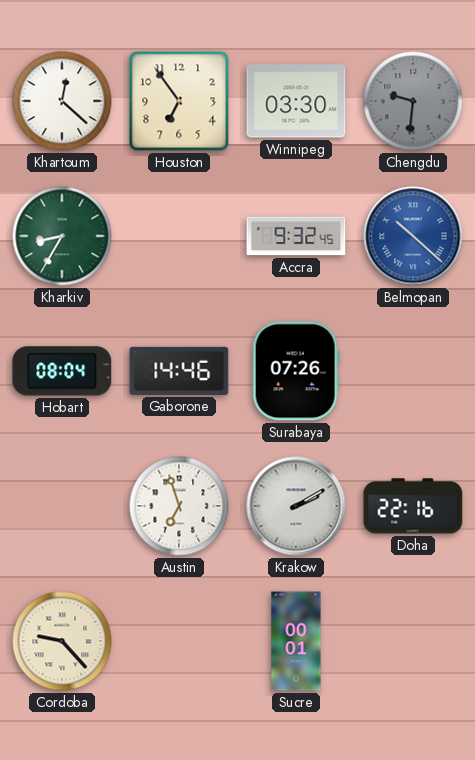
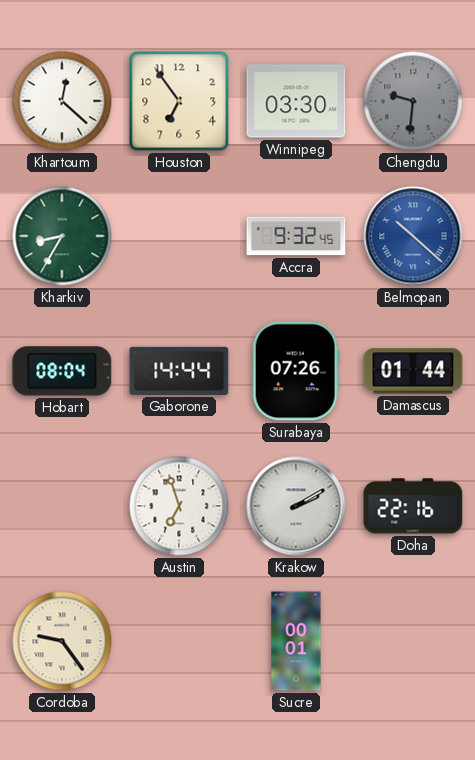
Gaborone: 14:46 -> 14:44
Damascus: none -> 01:44
Cordoba: 9:23 -> 9:24
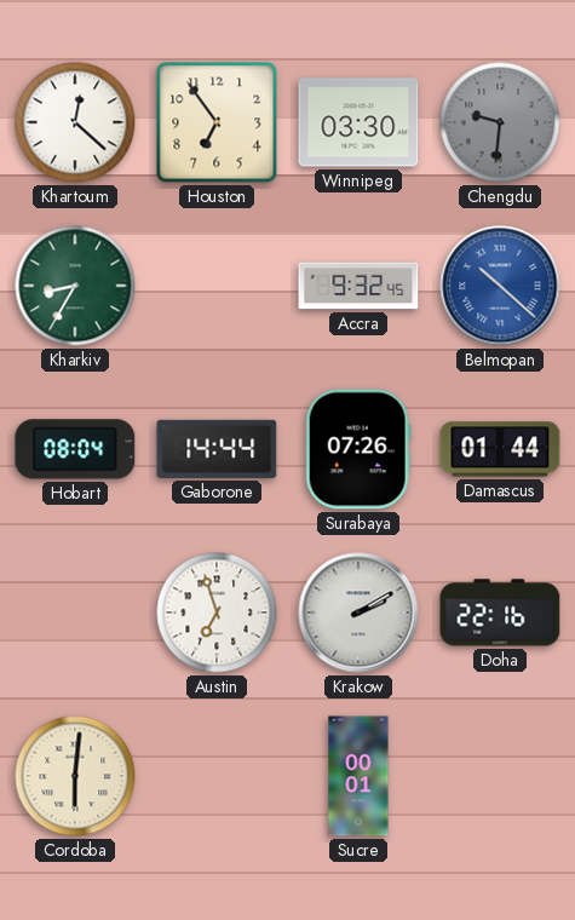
Cordoba: 9:24 -> 6:01
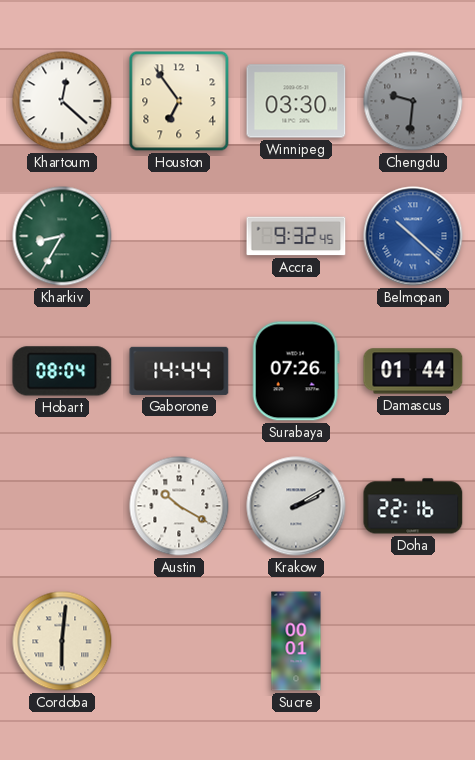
Austin: 6:57 -> 10:20
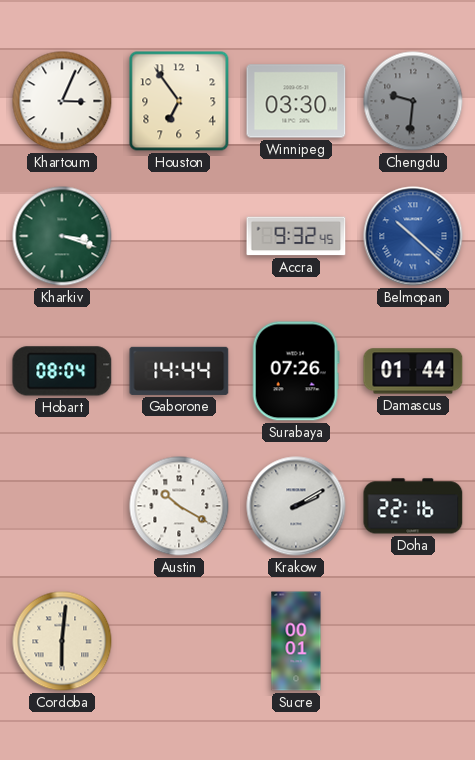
Khartoum: 12:22 -> 3:04
Kharkiv: 8:35 -> 3:18
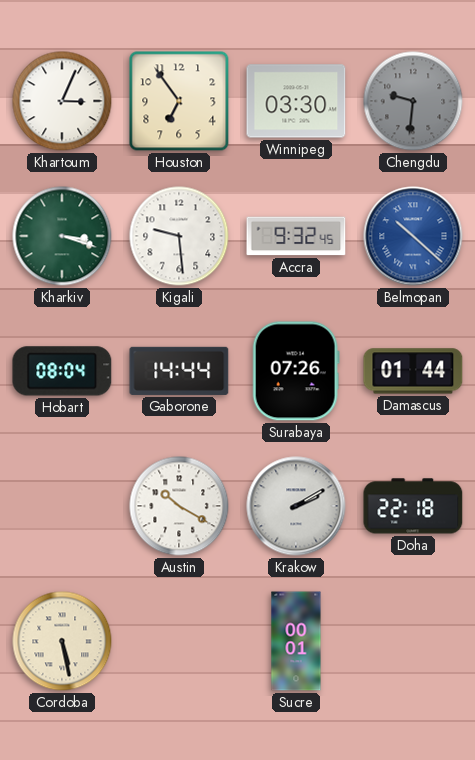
Kigali: none -> 9:29
Doha: 22:16 -> 22:18
Cordoba: 6:01 -> 5:28
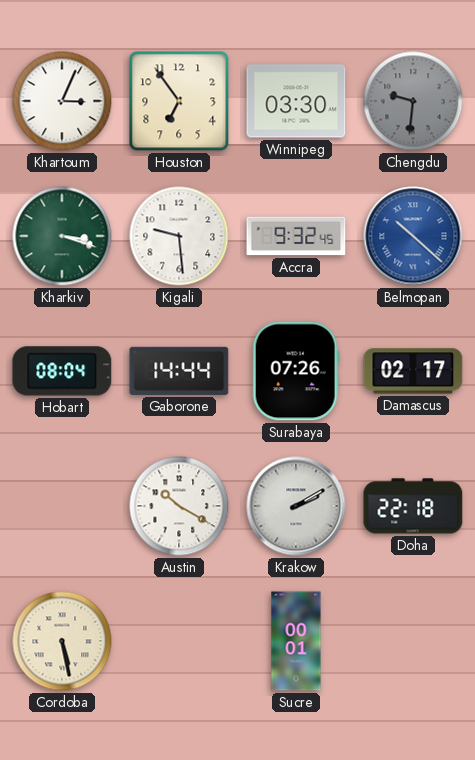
Damascus: 01:44 -> 02:17
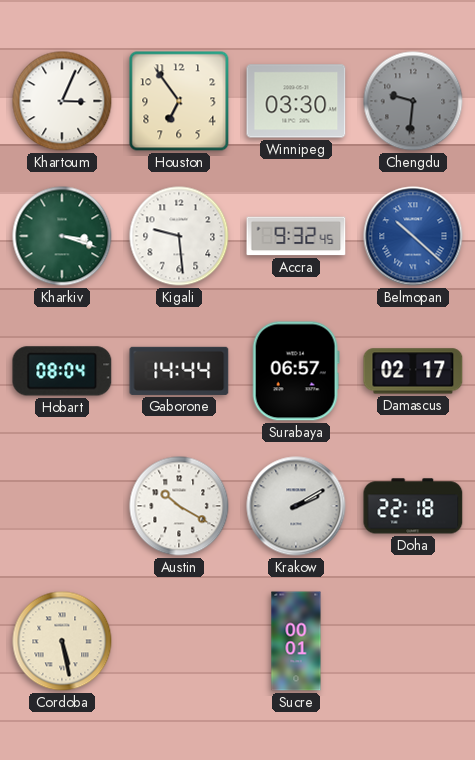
Surabaya: 07:26 -> 06:57
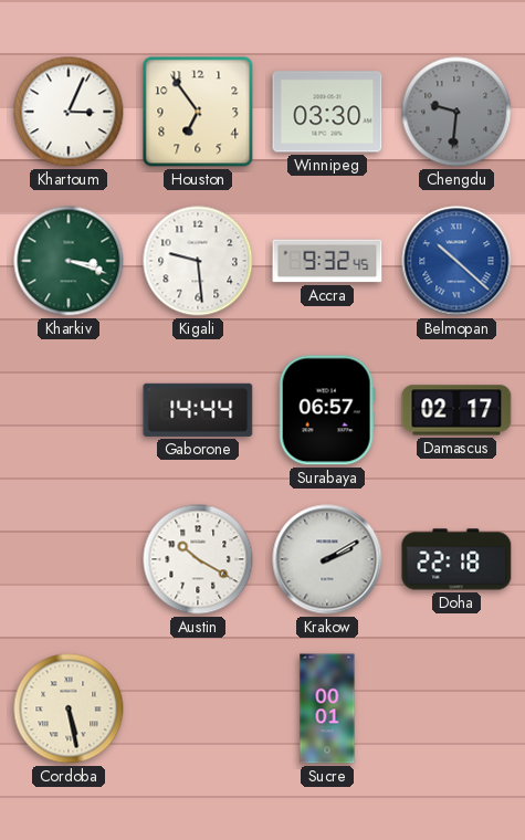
Hobart: 08:04 -> none
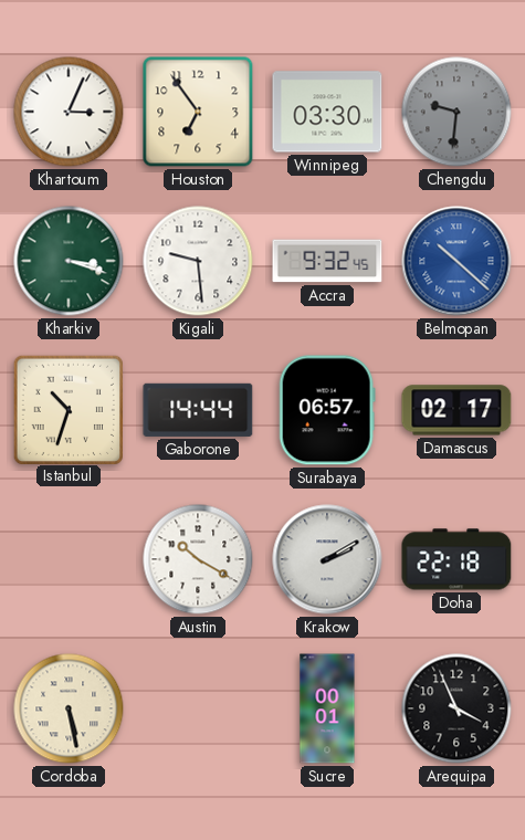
Istanbul: none -> 10:33
Arequipa: none -> 3:56
